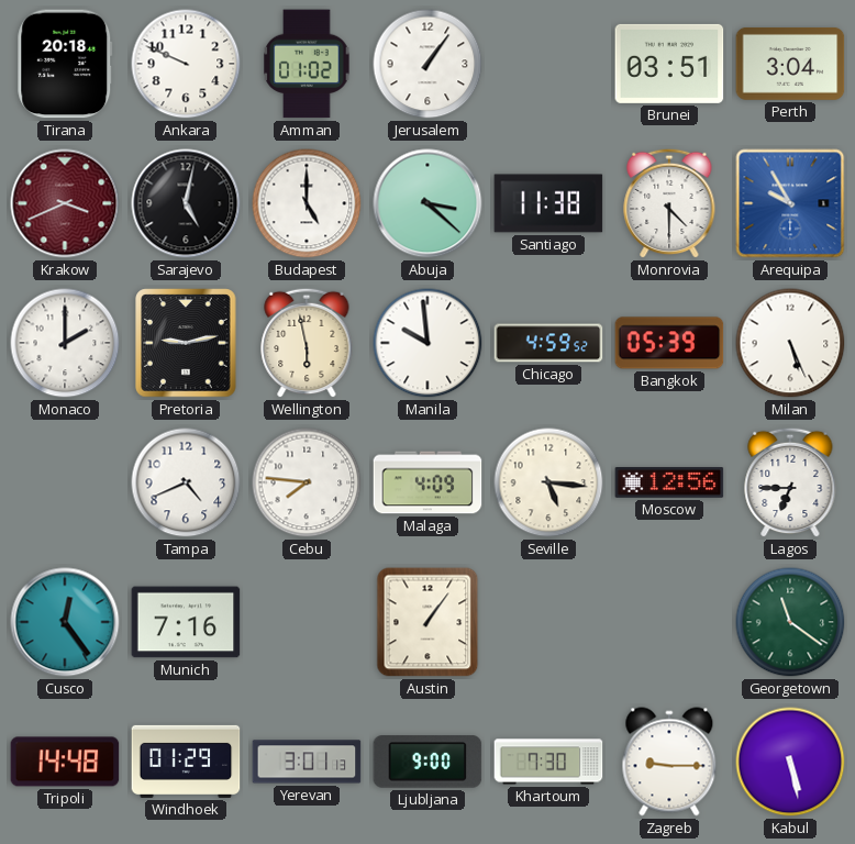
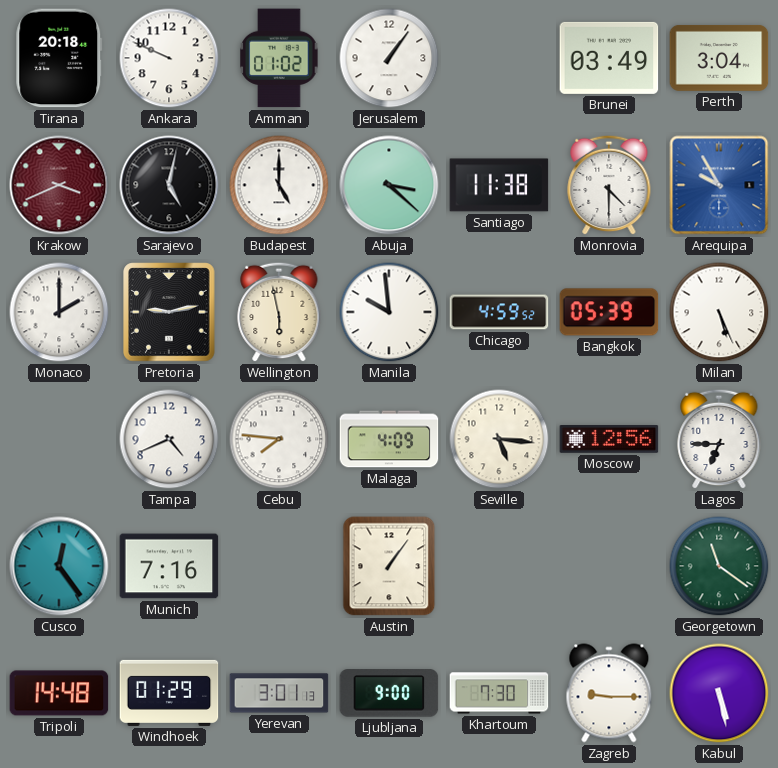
Brunei: 03:51 -> 03:49
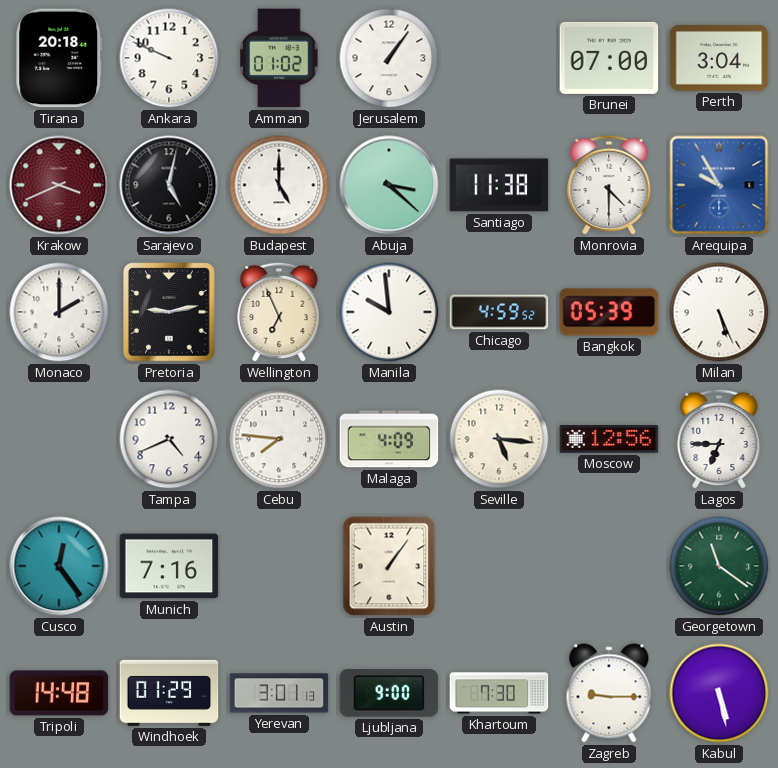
Brunei: 03:49 -> 07:00
Wellington: 5:58 -> 6:56
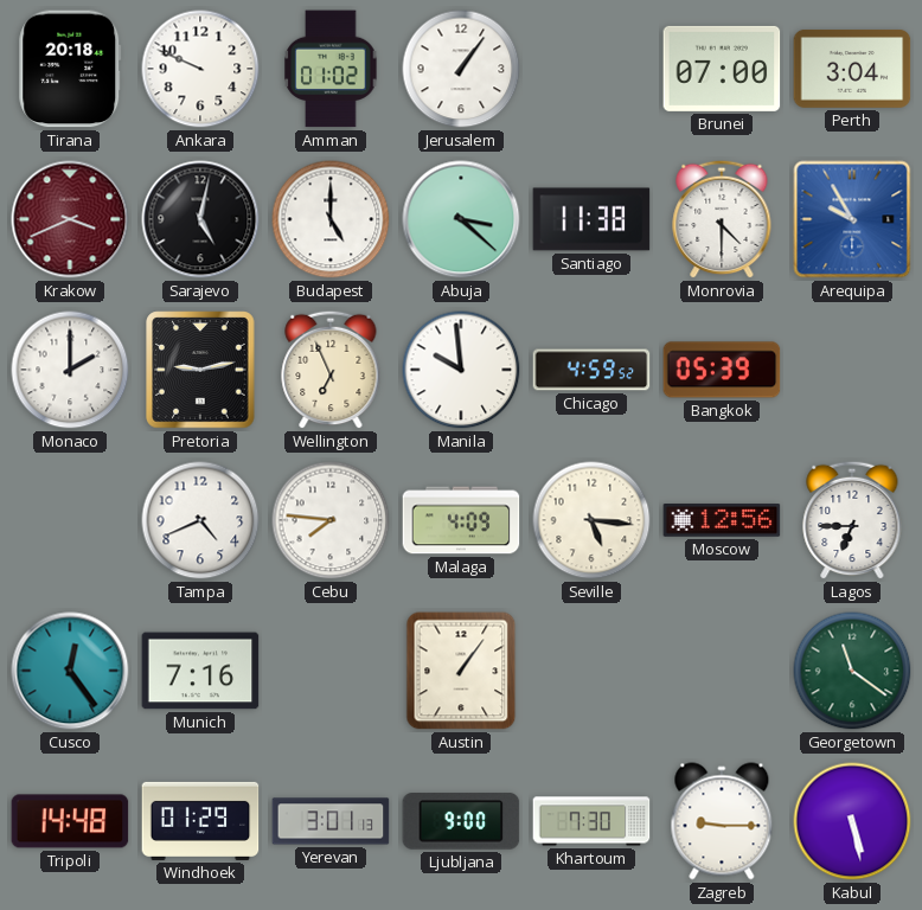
Milan: 5:26 -> none
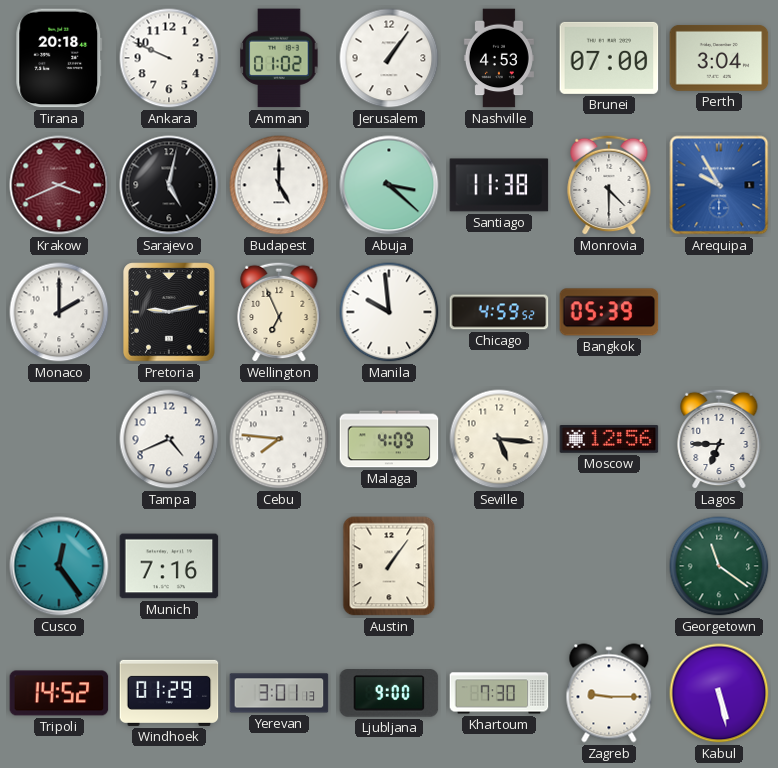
Nashville: none -> 4:53
Tripoli: 14:48 -> 14:52
